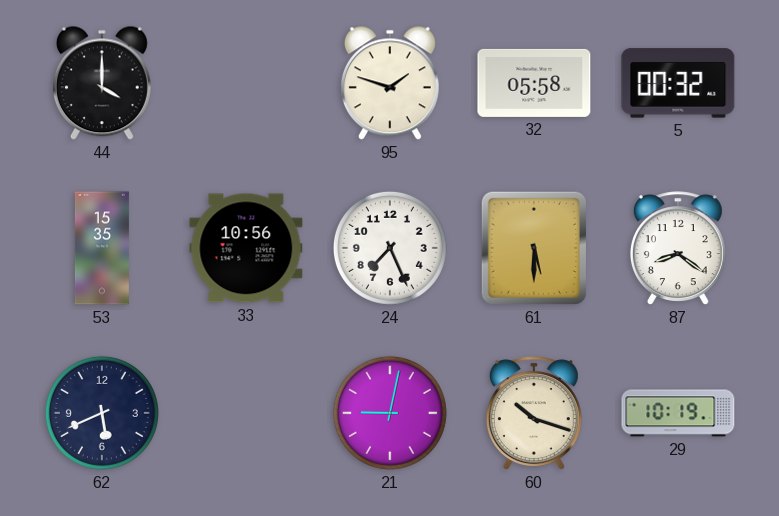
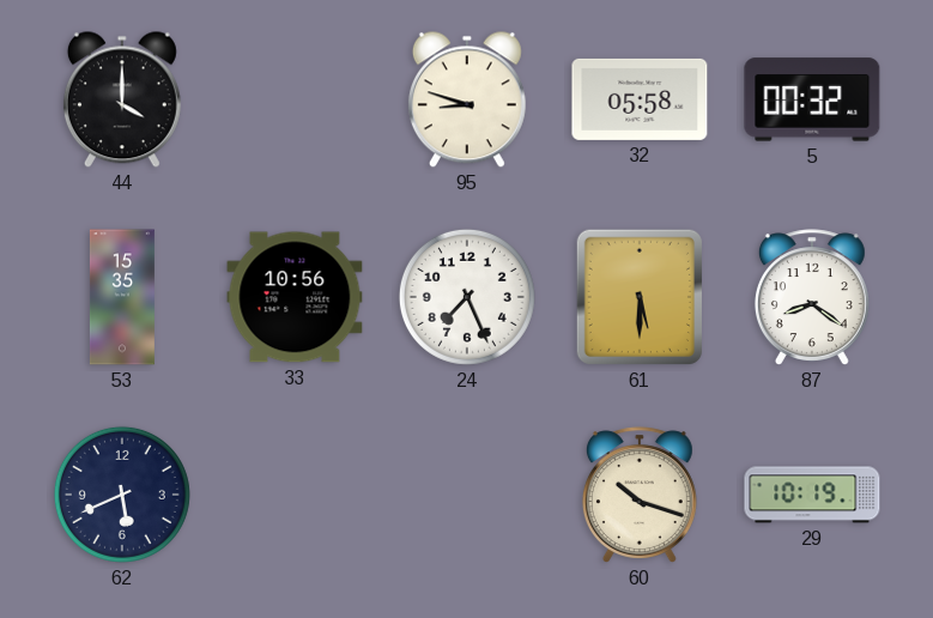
95: 1:48 -> 8:48
21: 9:02 -> none
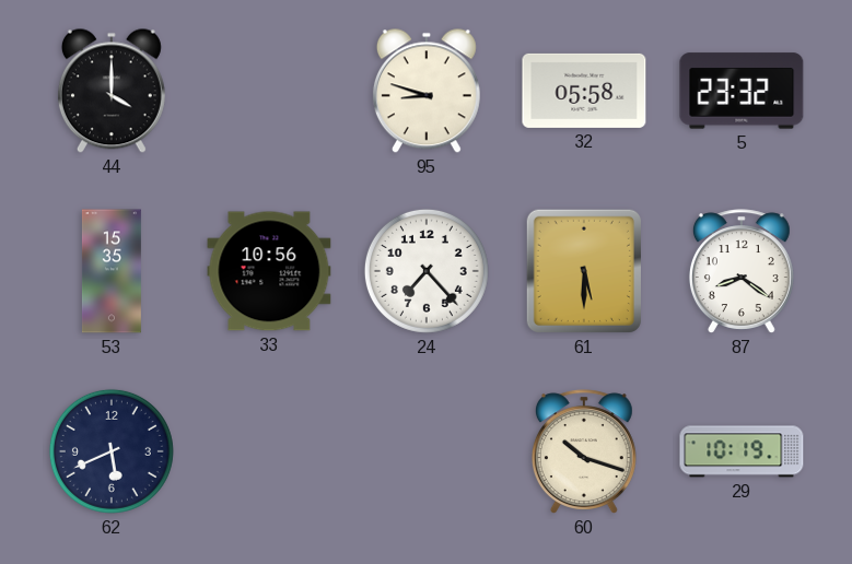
5: 00:32 -> 23:32
24: 7:26 -> 7:23
